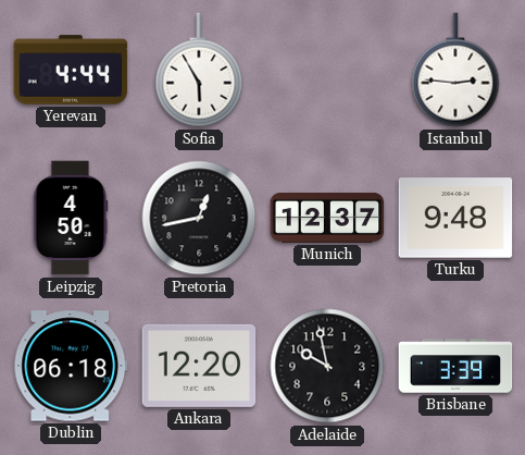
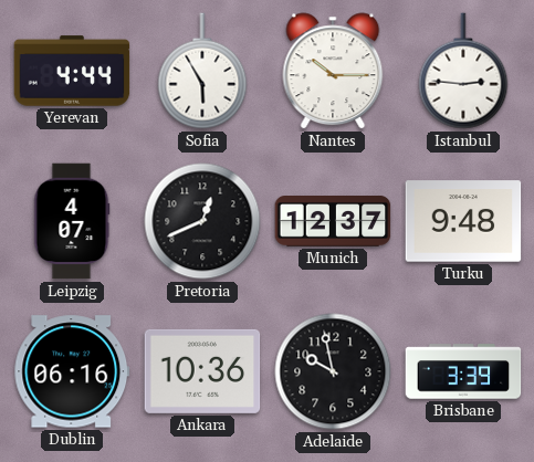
Nantes: none -> 10:15
Leipzig: 4:50 -> 4:07
Pretoria: 12:43 -> 12:41
Dublin: 06:18 -> 06:16
Ankara: 12:20 -> 10:36
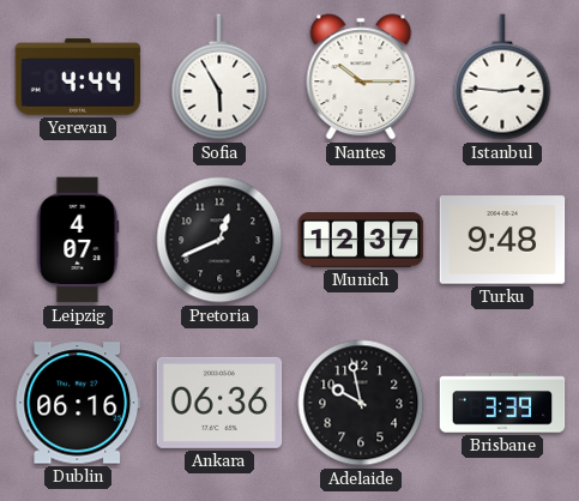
Ankara: 10:36 -> 06:36
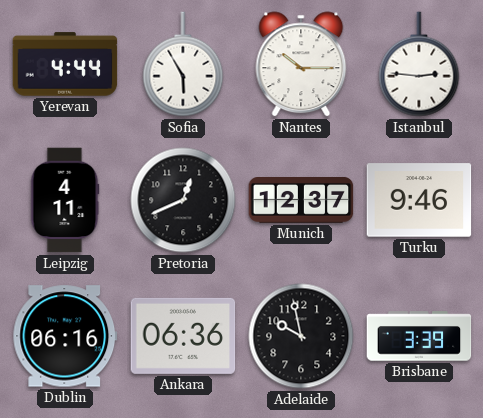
Leipzig: 4:07 -> 4:11
Turku: 9:48 -> 9:46
